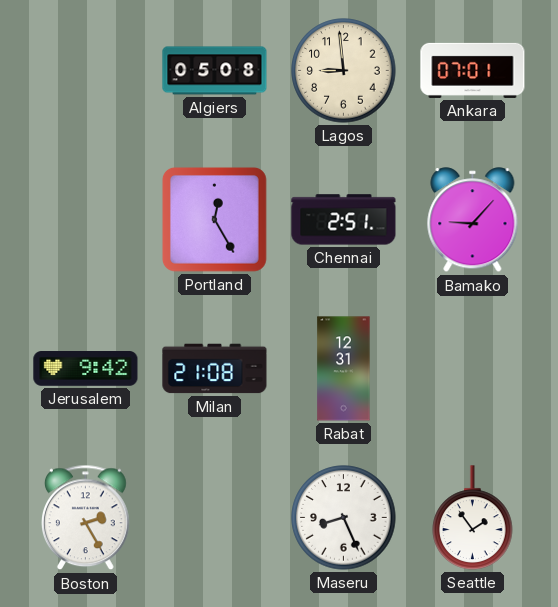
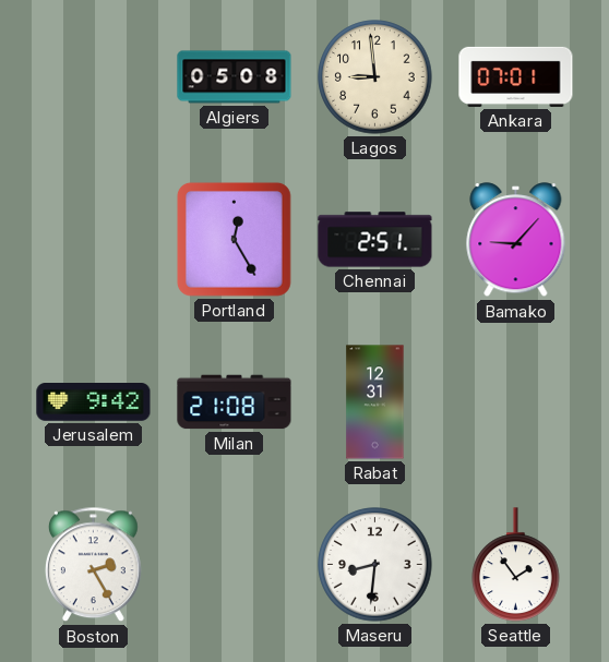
Maseru: 8:26 -> 8:31
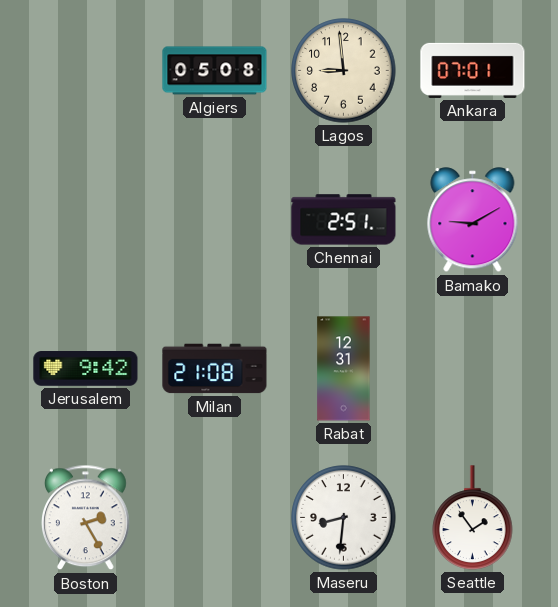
Portland: 12:25 -> none
Bamako: 9:07 -> 9:10
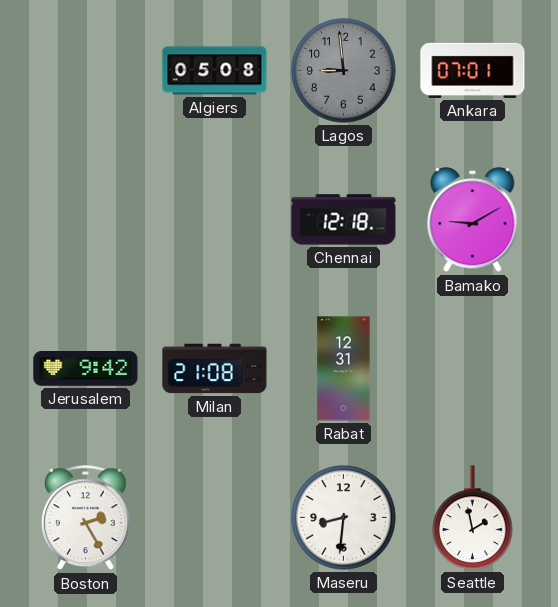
Lagos dial: cream -> grey
Chennai: 2:51 -> 12:18
Seattle: 1:54 -> 1:58
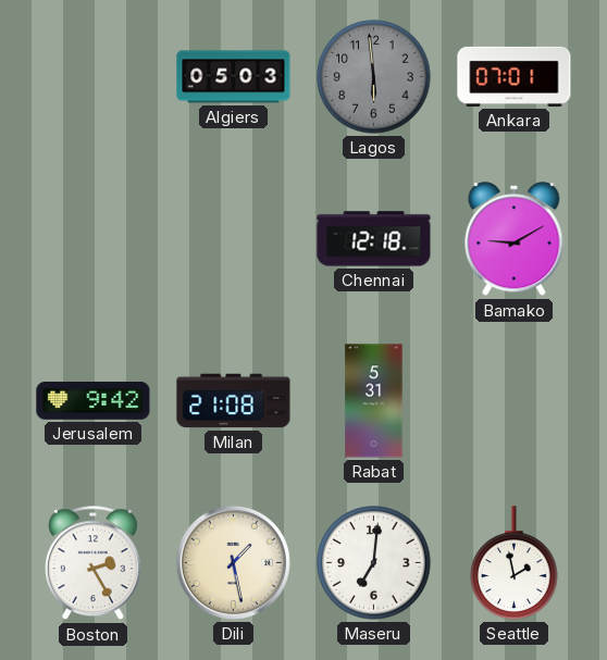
Algiers: 05:08 -> 05:03
Lagos: 8:59 -> 5:59
Rabat: 12:31 -> 5:31
Dili: none -> 1:28
Maseru: 8:31 -> 7:01
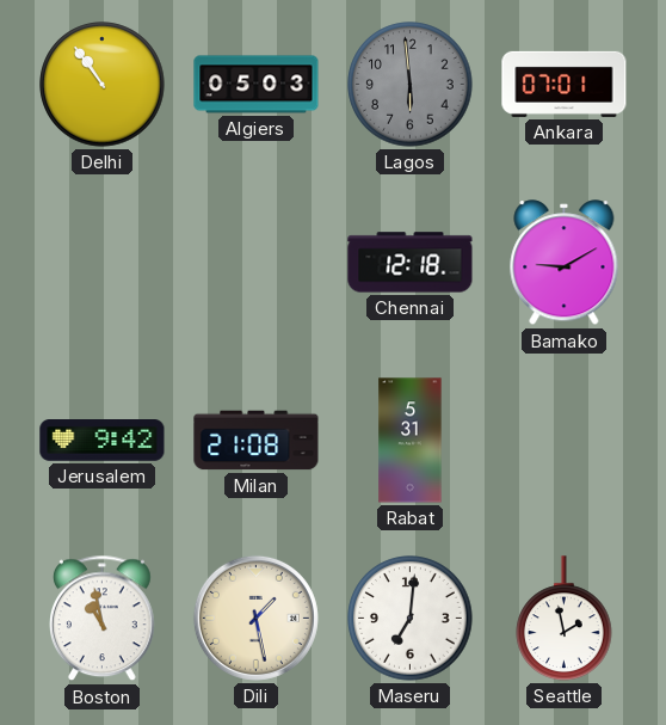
Delhi: none -> 10:54
Boston: 2:25 -> 10:58
